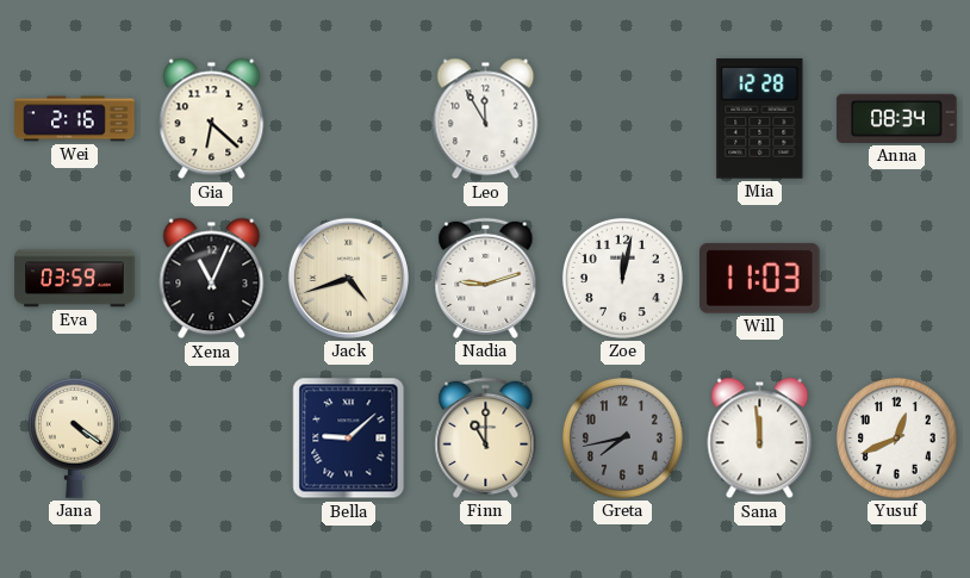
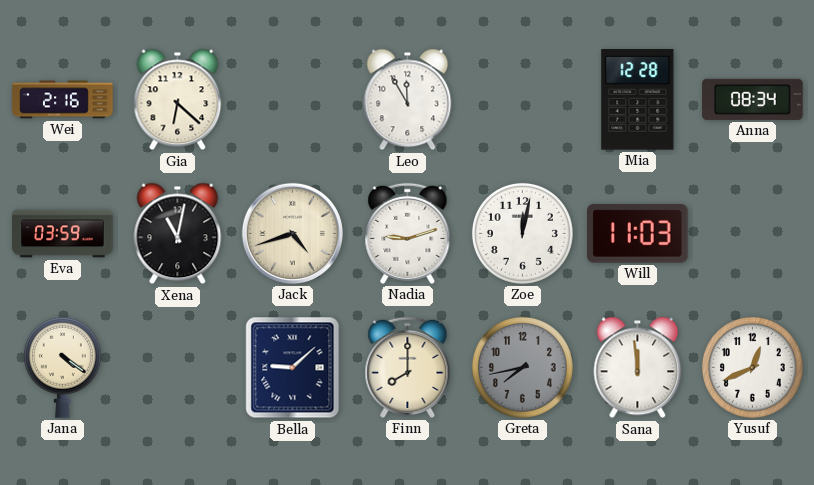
Xena: 11:04 -> 11:02
Finn: 11:00 -> 8:00
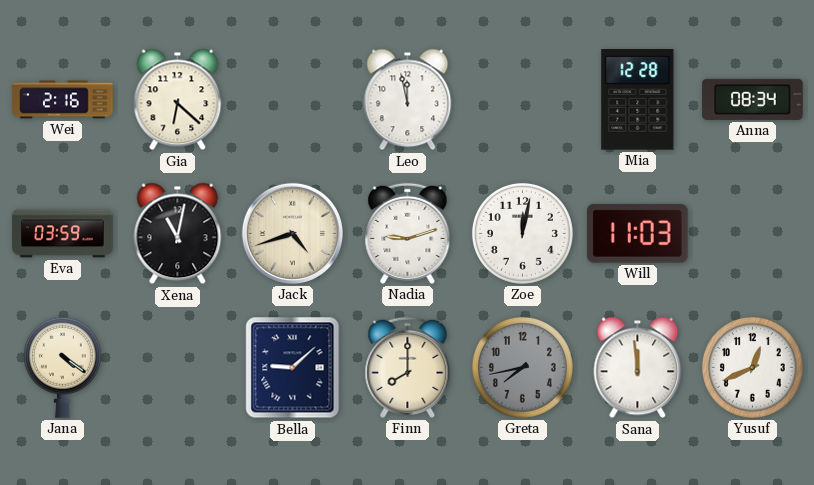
Leo: 11:55 -> 11:58
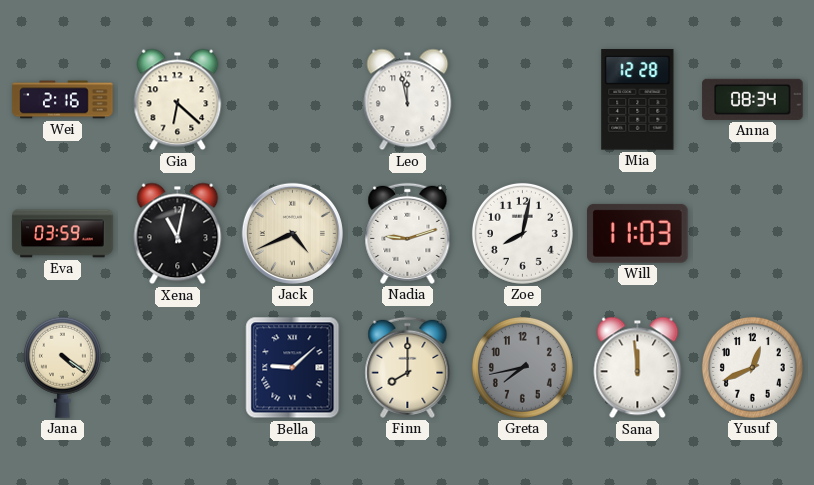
Jack: 4:42 -> 4:41
Zoe: 12:02 -> 8:02
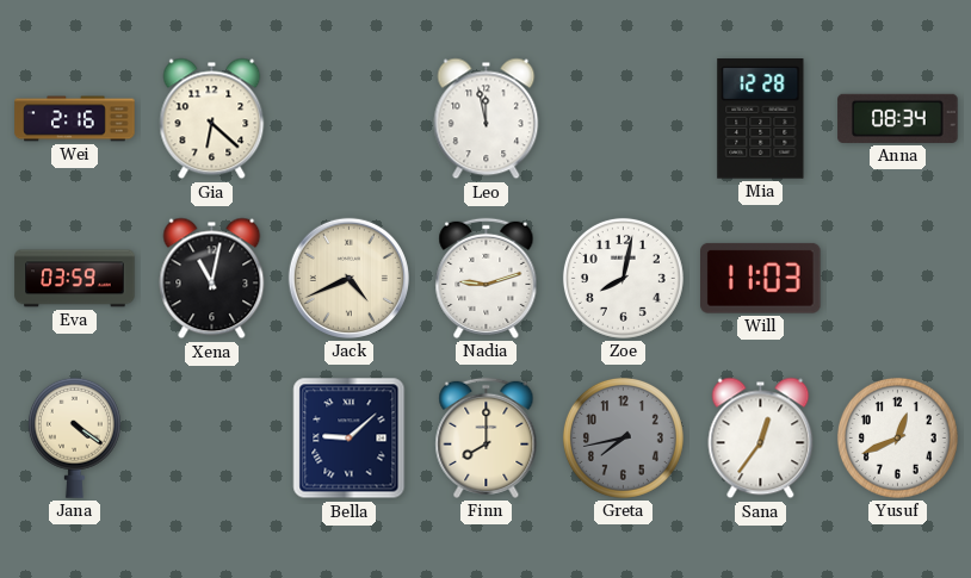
Sana: 11:59 -> 12:36
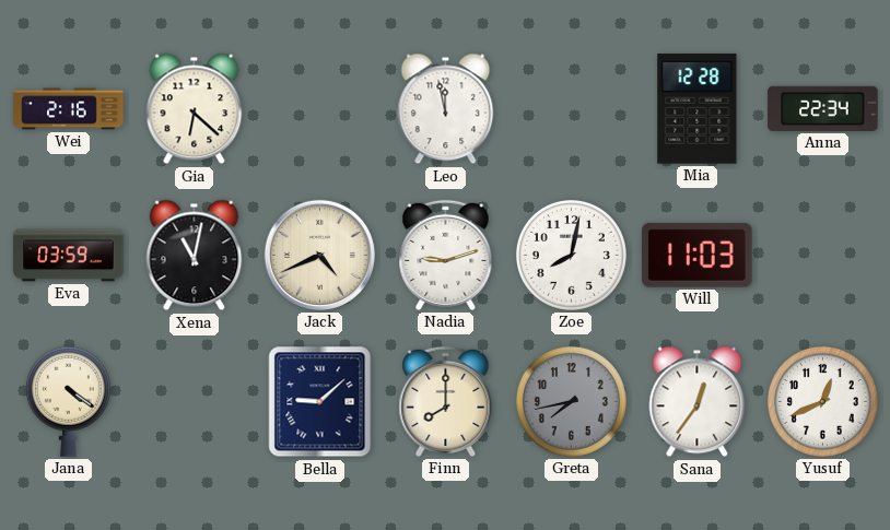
Anna: 08:34 -> 22:34
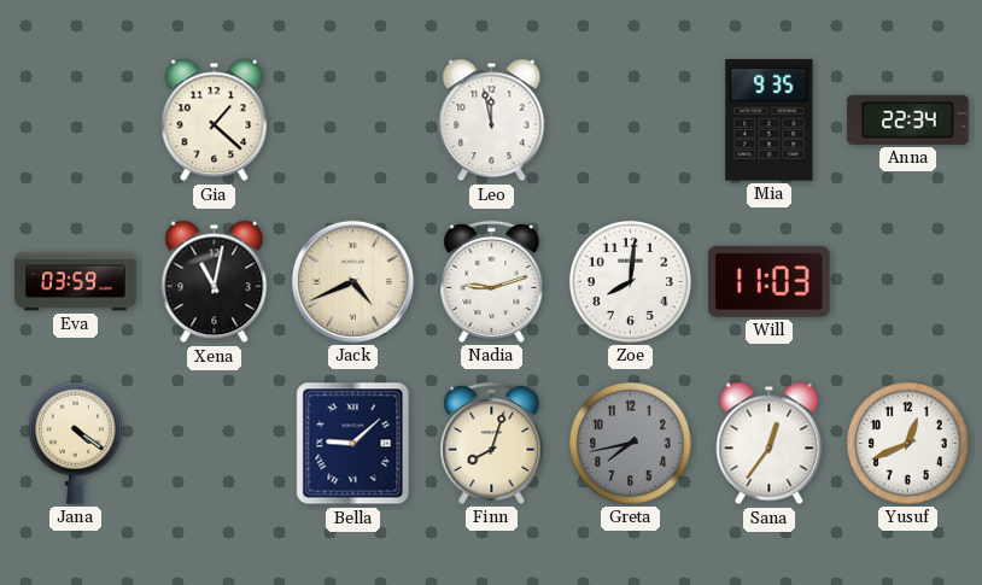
Wei: 2:16 -> none
Gia: 6:22 -> 1:22
Mia: 12:28 -> 9:35
Zoe: 8:02 -> 8:01
Finn: 8:00 -> 8:03
